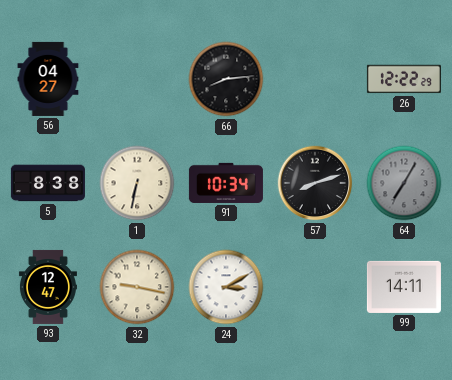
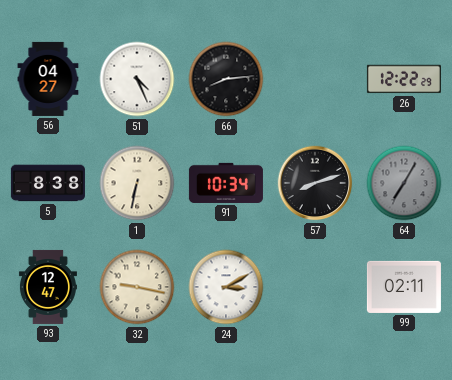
51: none -> 4:26
99: 14:11 -> 02:11
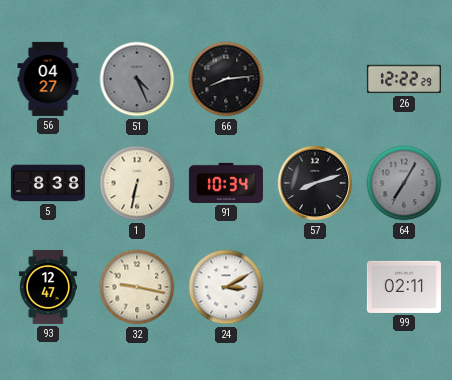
51 dial: white -> grey
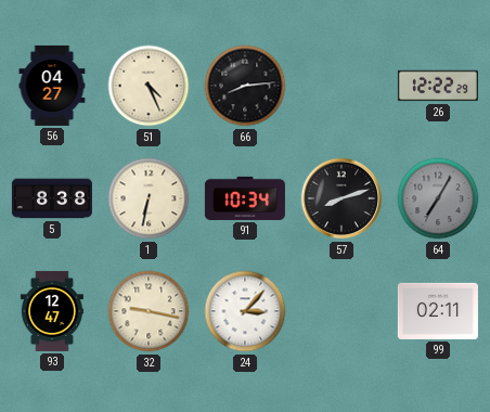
51 dial: grey -> cream
24: 3:10 -> 3:07
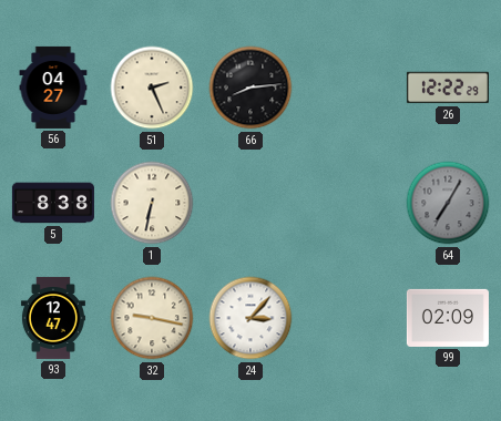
51: 4:26 -> 2:26
91: 10:34 -> none
57: 8:12 -> none
99: 02:11 -> 02:09
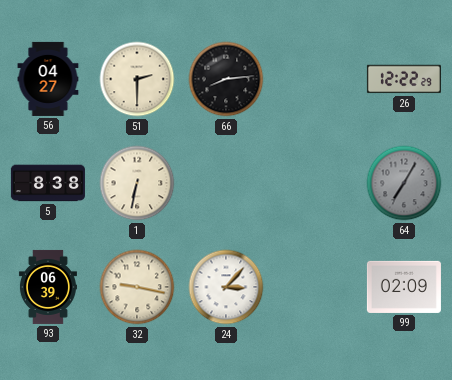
51: 2:26 -> 2:30
93: 12:47 -> 06:39
